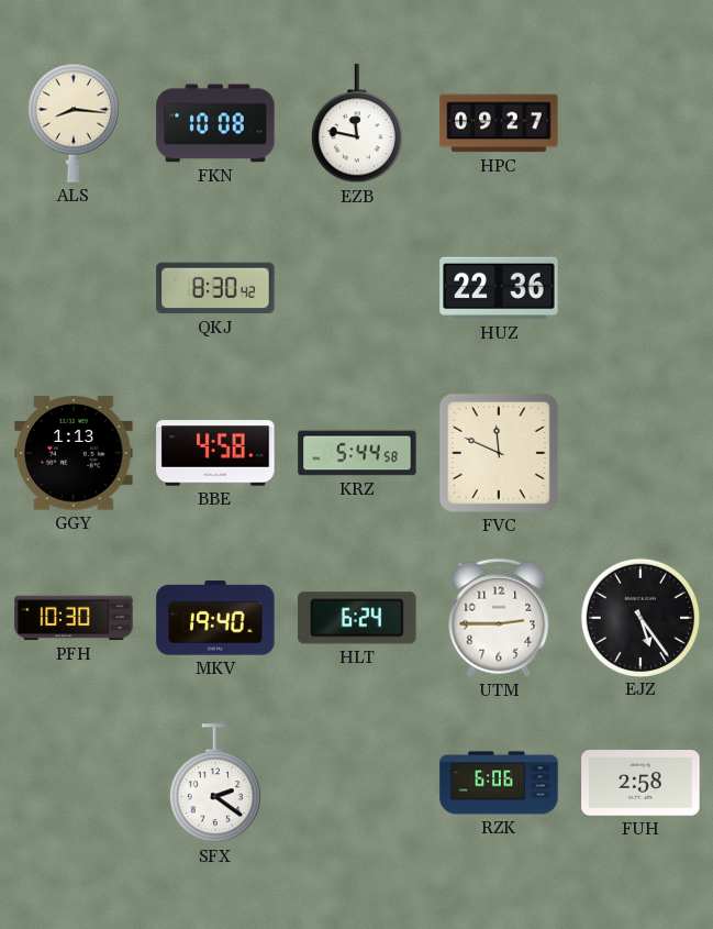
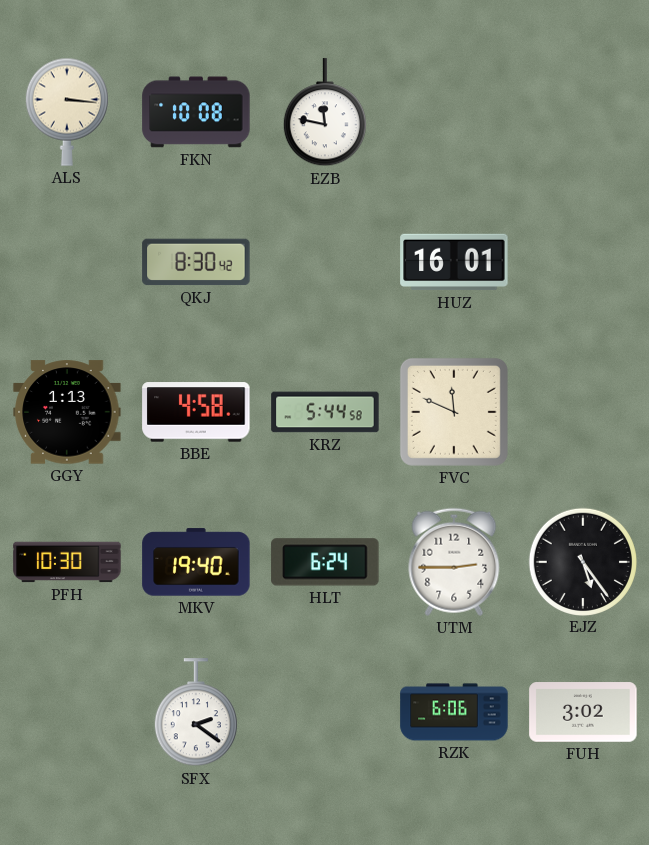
ALS: 8:16 -> 3:16
HPC: 09:27 -> none
HUZ: 22:36 -> 16:01
FUH: 2:58 -> 3:02
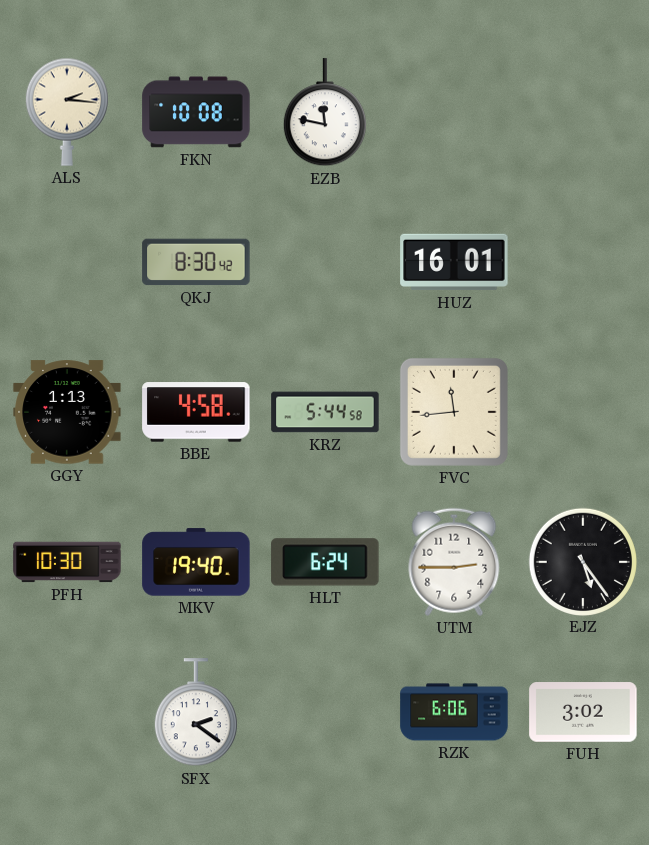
ALS: 3:16 -> 2:16
FVC: 11:49 -> 11:44
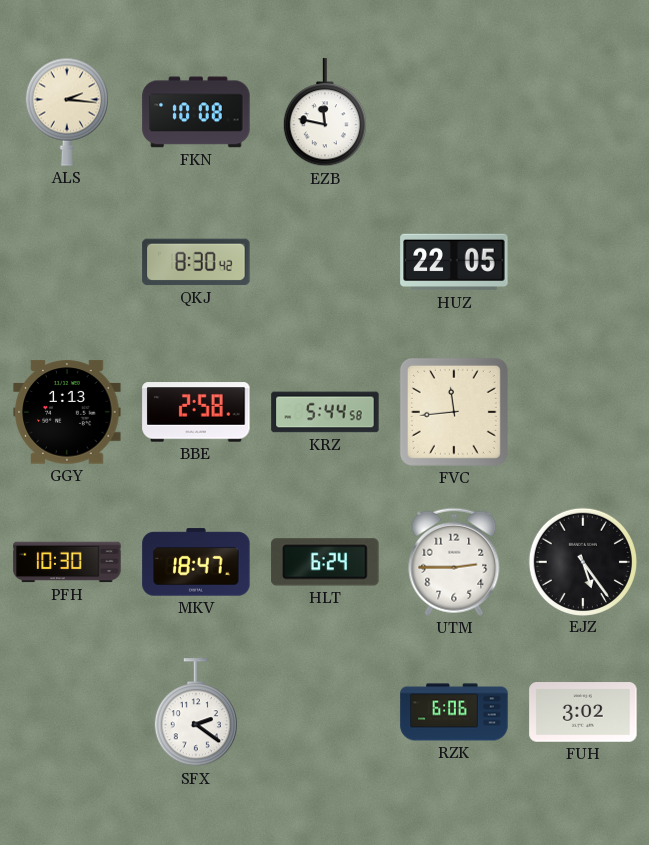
HUZ: 16:01 -> 22:05
BBE: 4:58 -> 2:58
MKV: 19:40 -> 18:47
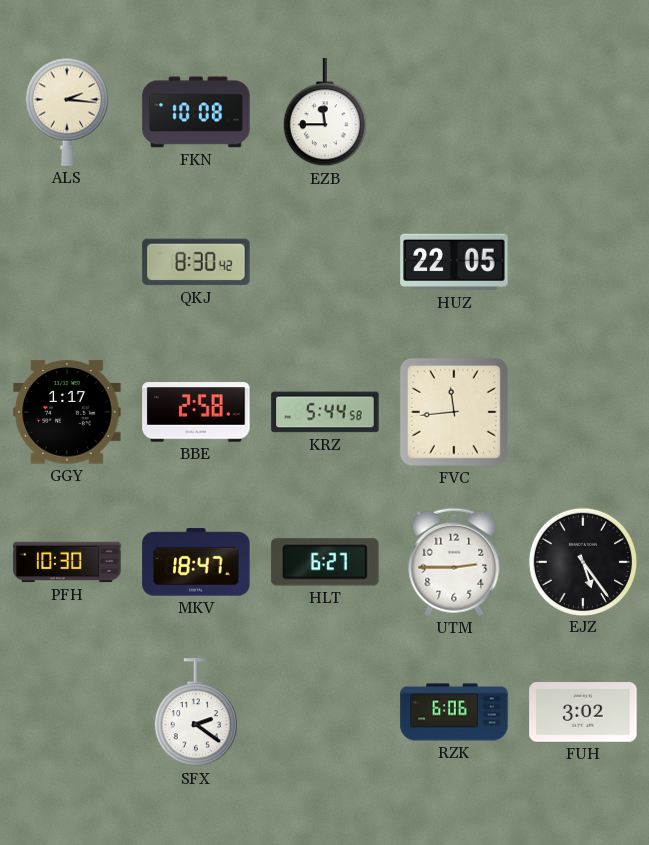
EZB: 11:47 -> 11:45
GGY: 1:13 -> 1:17
HLT: 6:24 -> 6:27
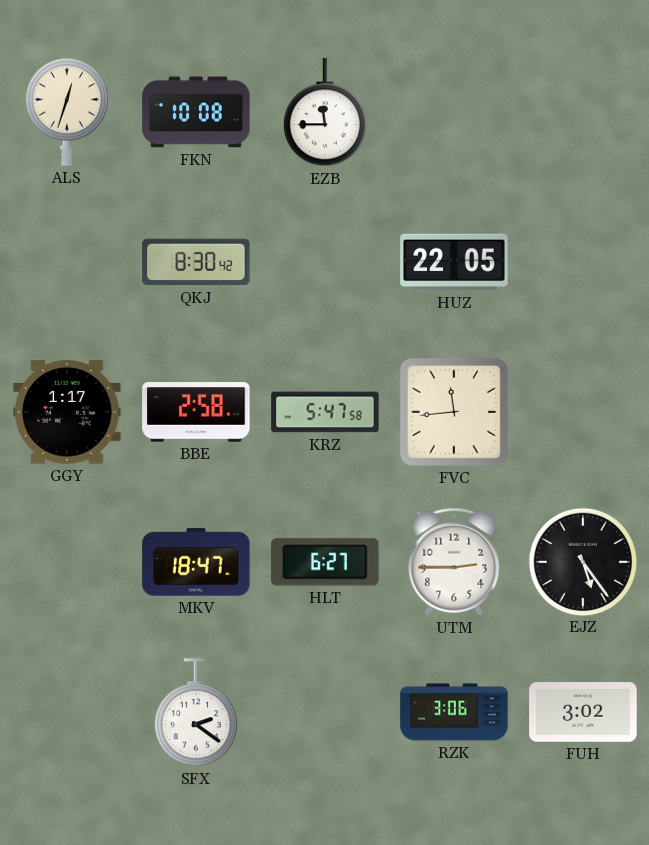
ALS: 2:16 -> 12:33
KRZ: 5:44 -> 5:47
PFH: 10:30 -> none
RZK: 6:06 -> 3:06
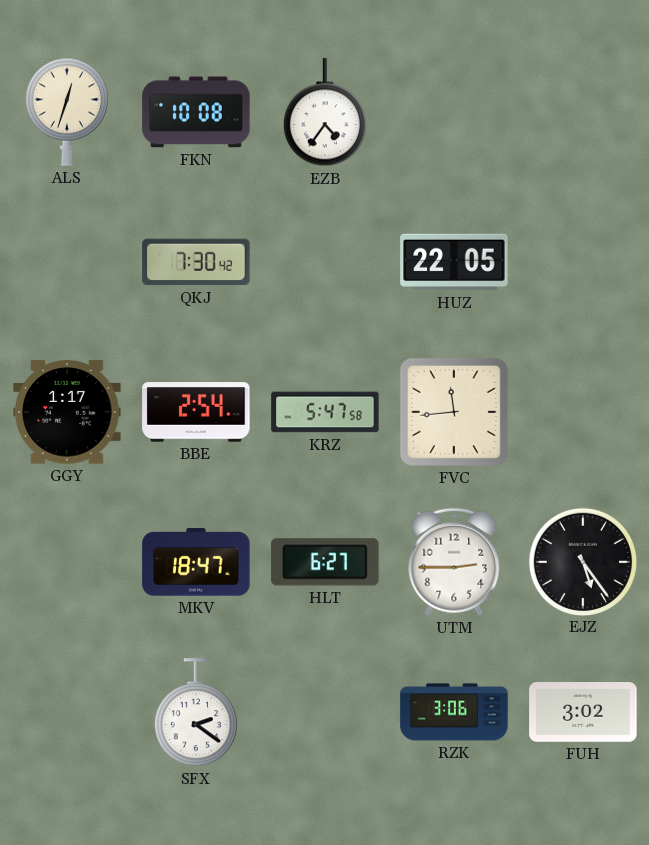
EZB: 11:45 -> 4:36
QKJ: 8:30 -> 7:30
BBE: 2:58 -> 2:54
